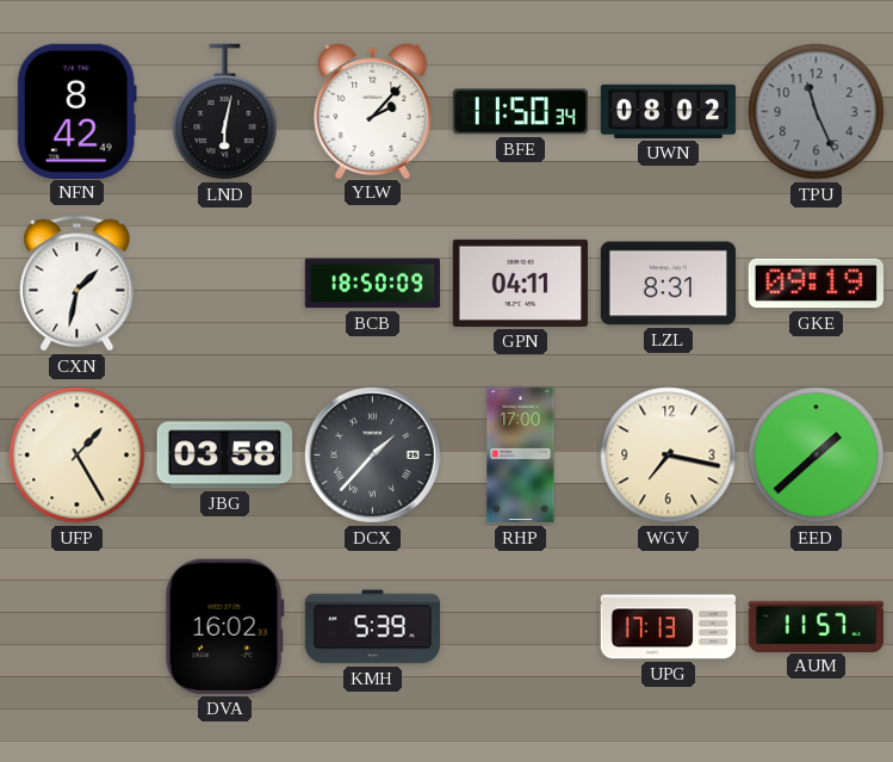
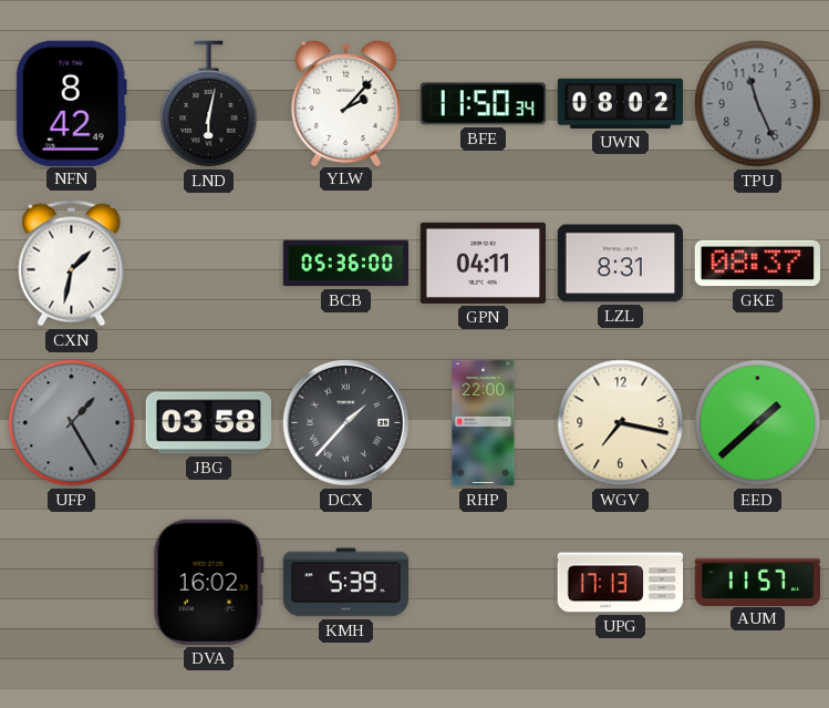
BCB: 18:50 -> 05:36
GKE: 09:19 -> 08:37
UFP dial: cream -> grey
RHP: 17:00 -> 22:00
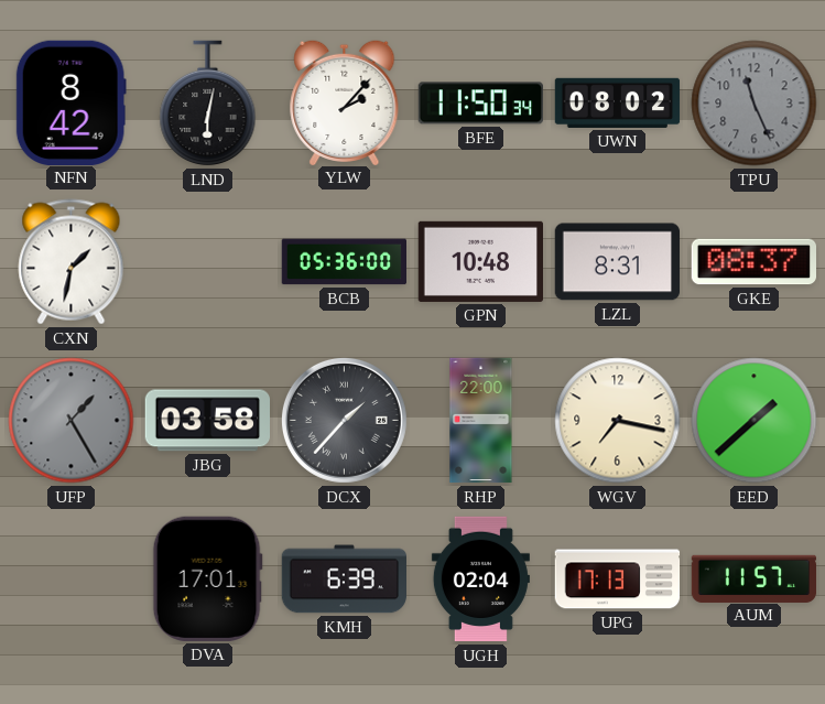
GPN: 04:11 -> 10:48
DVA: 16:02 -> 17:01
KMH: 5:39 -> 6:39
UGH: none -> 02:04
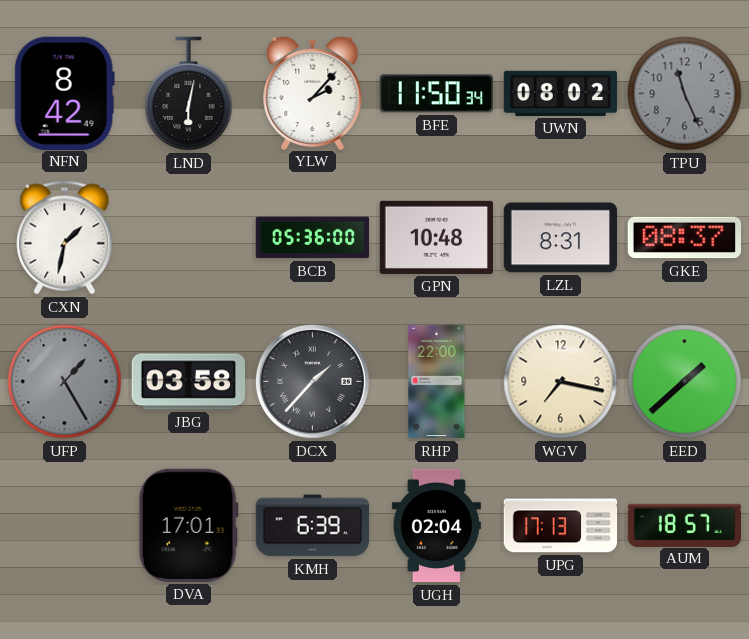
AUM: 11:57 -> 18:57
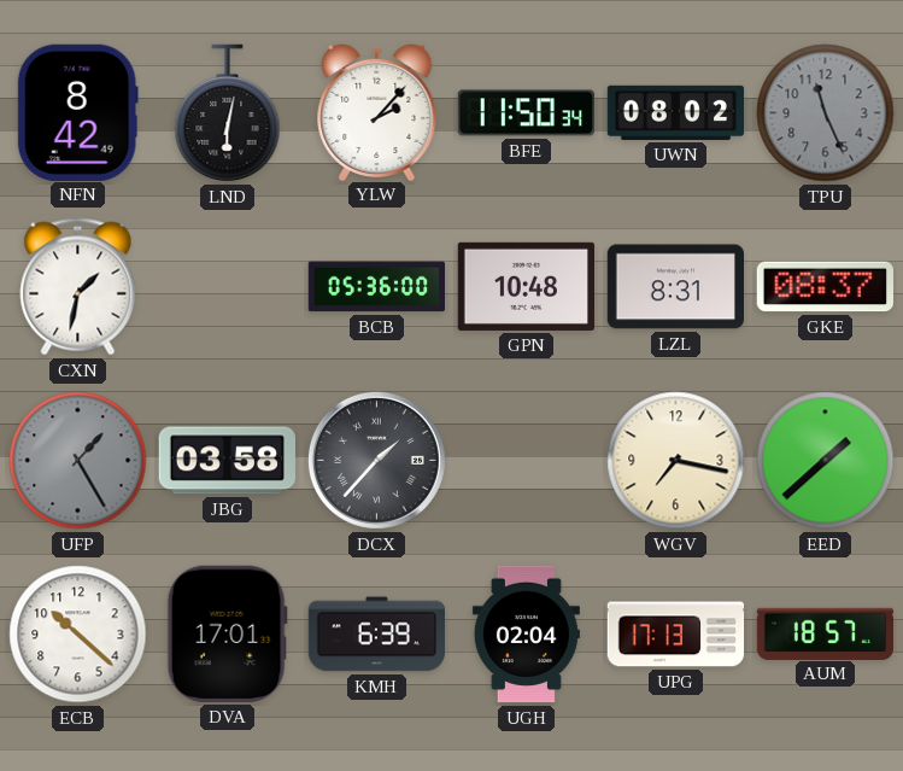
RHP: 22:00 -> none
ECB: none -> 10:22
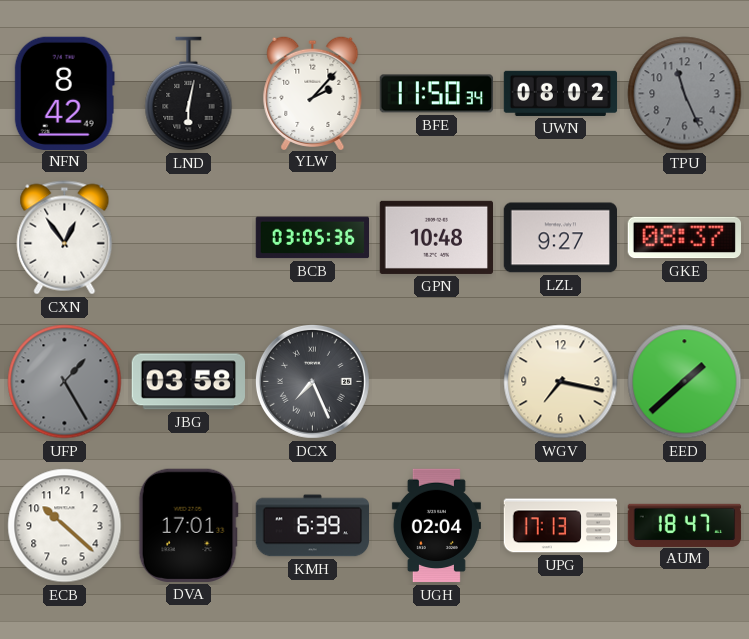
CXN: 1:32 -> 12:54
BCB: 05:36 -> 03:05
LZL: 8:31 -> 9:27
DCX: 1:37 -> 7:26
AUM: 18:57 -> 18:47
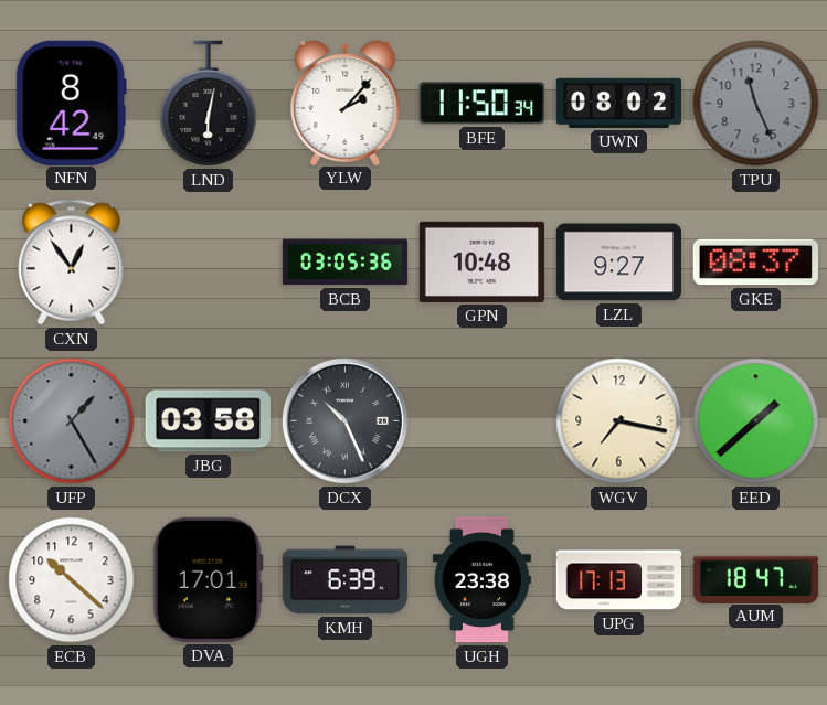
DCX: 7:26 -> 10:26
UGH: 02:04 -> 23:38
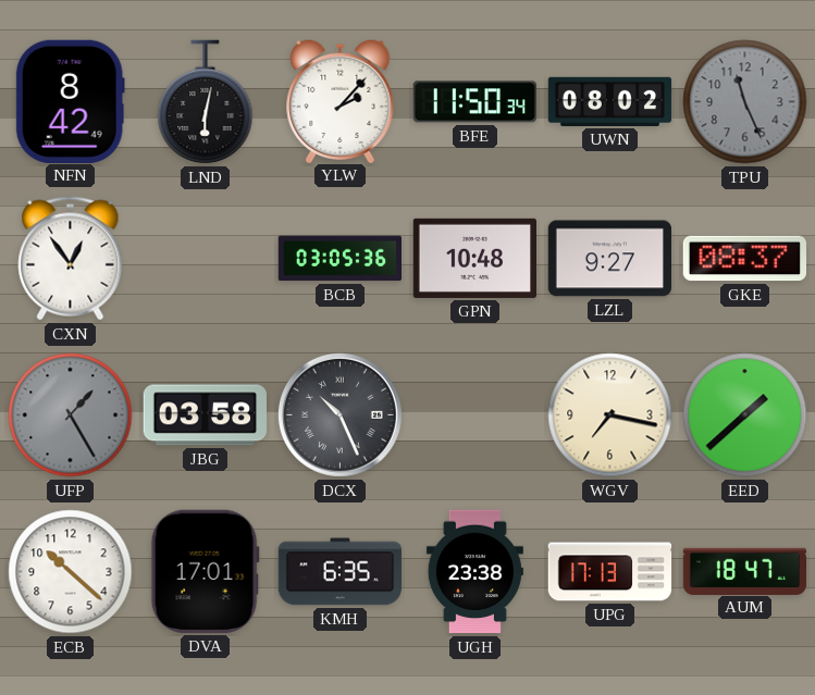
KMH: 6:39 -> 6:35
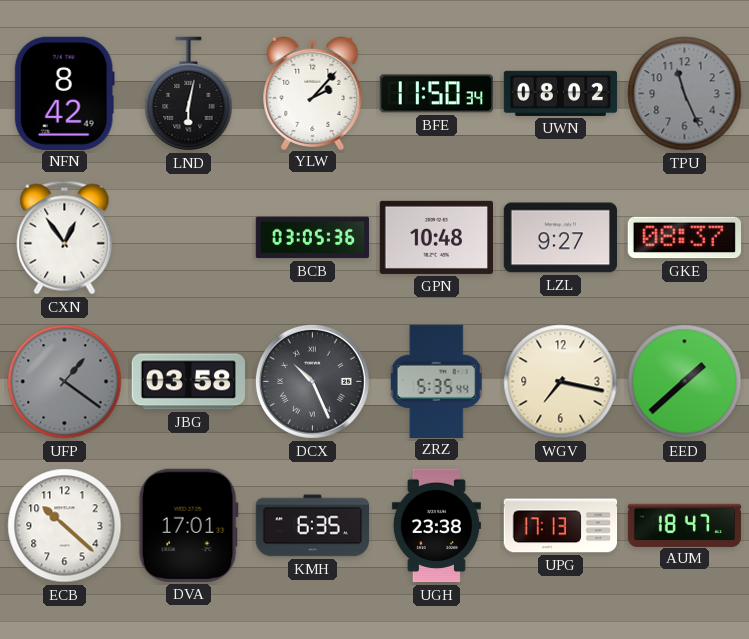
UFP: 1:25 -> 1:21
ZRZ: none -> 5:35
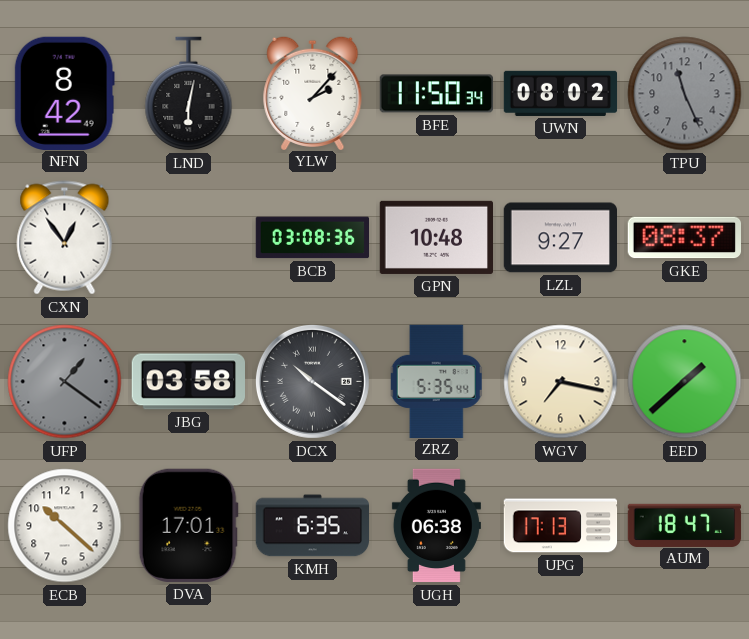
BCB: 03:05 -> 03:08
DCX: 10:26 -> 10:21
UGH: 23:38 -> 06:38
